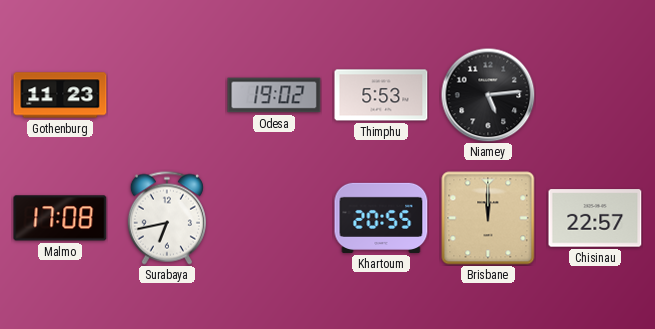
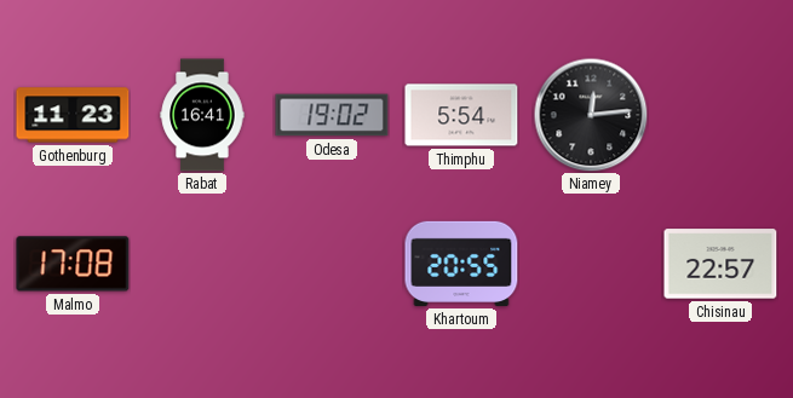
Rabat: none -> 16:41
Thimphu: 5:53 -> 5:54
Niamey: 5:14 -> 12:14
Surabaya: 6:43 -> none
Brisbane: 12:00 -> none
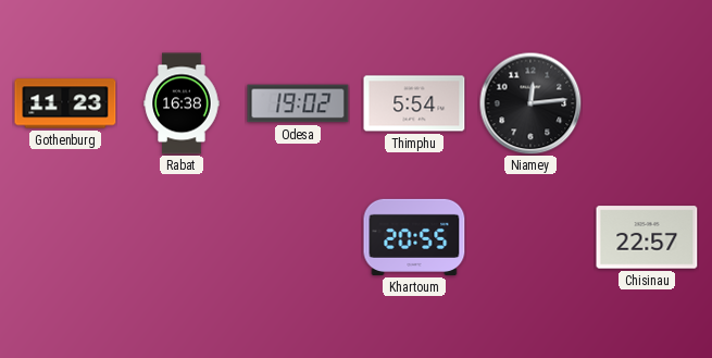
Rabat: 16:41 -> 16:38
Malmo: 17:08 -> none
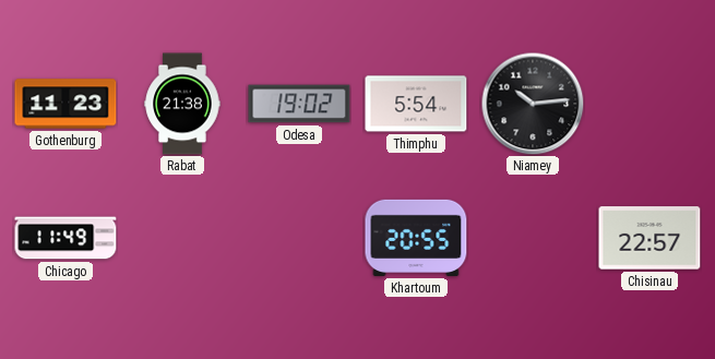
Rabat: 16:38 -> 21:38
Niamey: 12:14 -> 10:14
Chicago: none -> 11:49
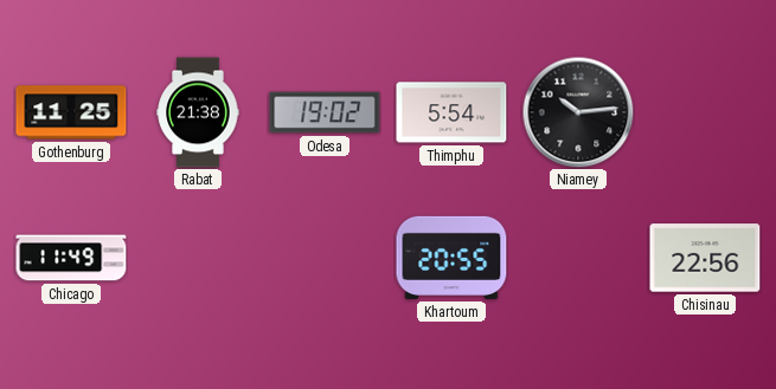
Gothenburg: 11:23 -> 11:25
Chisinau: 22:57 -> 22:56
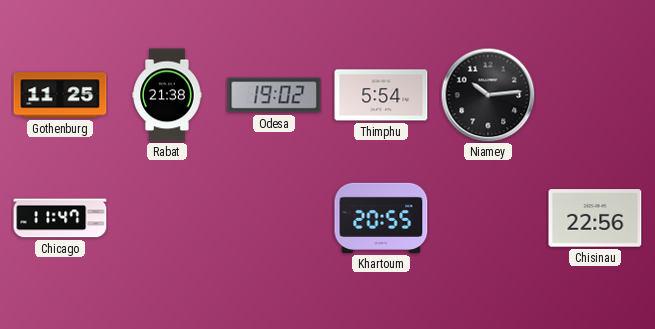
Chicago: 11:49 -> 11:47
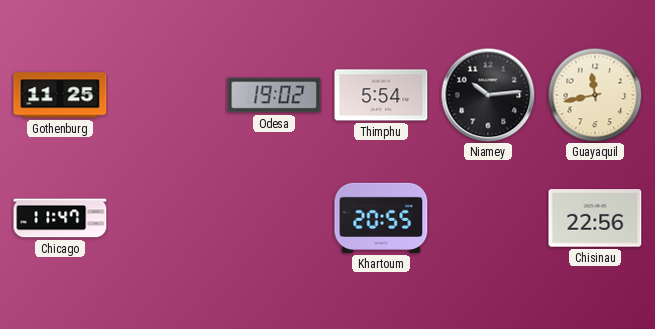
Rabat: 21:38 -> none
Guayaquil: none -> 11:43
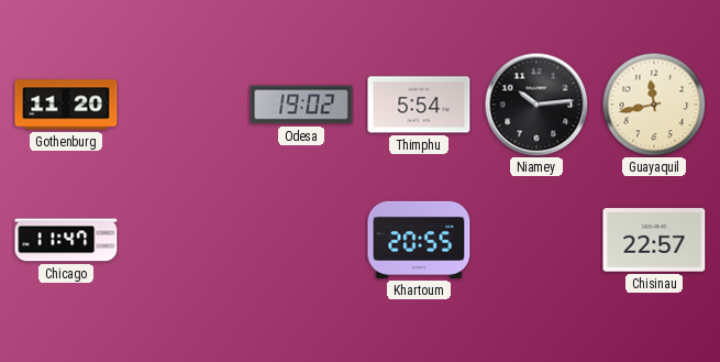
Gothenburg: 11:25 -> 11:20
Chisinau: 22:56 -> 22:57
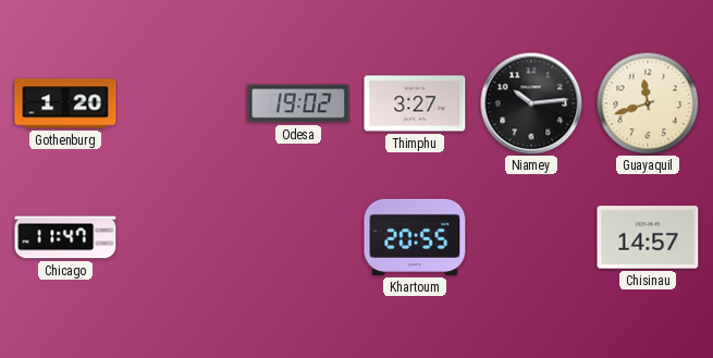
Gothenburg: 11:20 -> 1:20
Thimphu: 5:54 -> 3:27
Guayaquil: 11:43 -> 11:42
Chisinau: 22:57 -> 14:57
